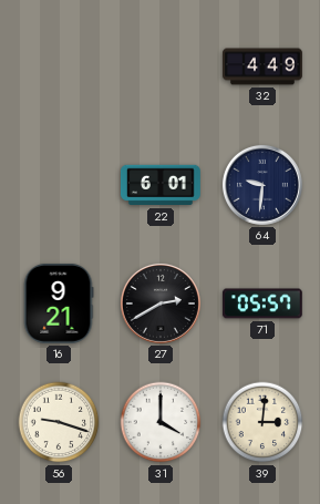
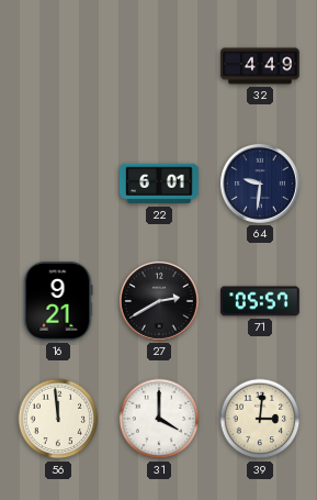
56: 9:18 -> 11:59
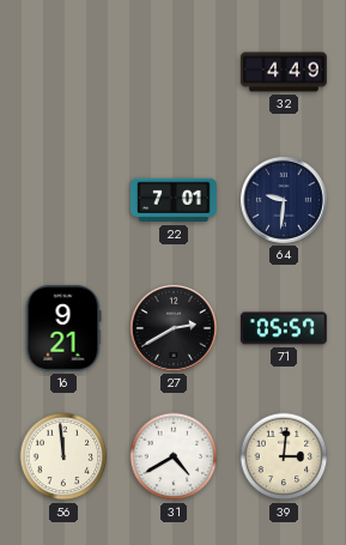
22: 6:01 -> 7:01
31: 4:00 -> 4:40
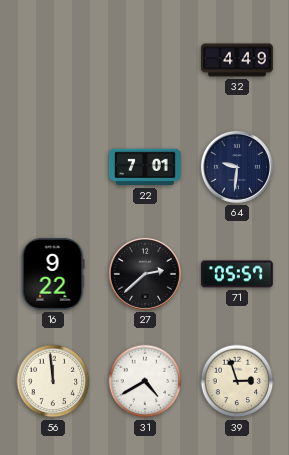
16: 9:21 -> 9:22
27: 2:40 -> 2:38
39: 3:01 -> 2:57
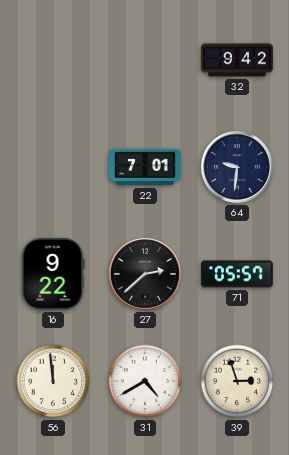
32: 4:49 -> 9:42
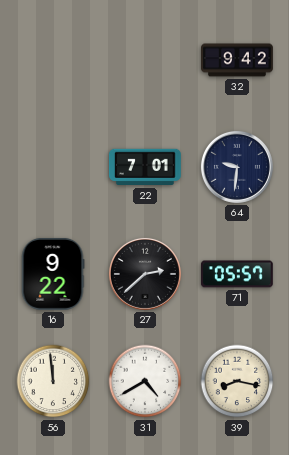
39: 2:57 -> 8:17
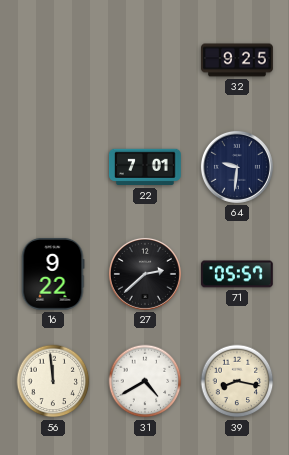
32: 9:42 -> 9:25
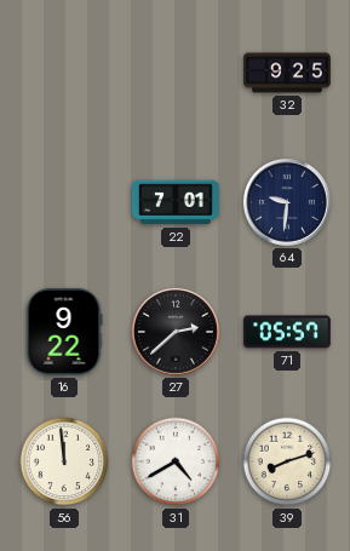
39: 8:17 -> 8:12
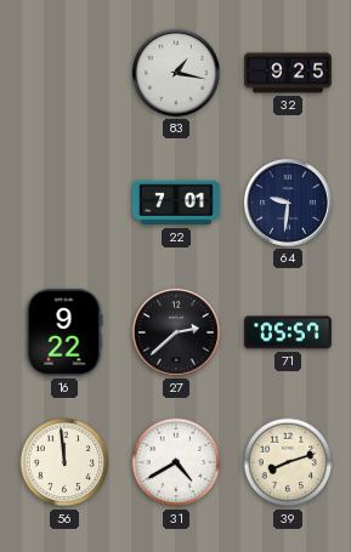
83: none -> 1:17
